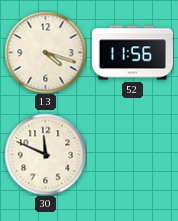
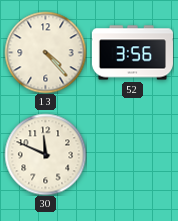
13: 4:18 -> 4:23
52: 11:56 -> 3:56
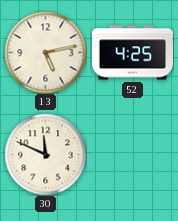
13: 4:23 -> 5:13
52: 3:56 -> 4:25
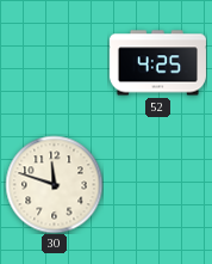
13: 5:13 -> none
30: 11:49 -> 11:48
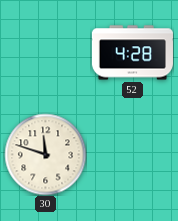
52: 4:25 -> 4:28
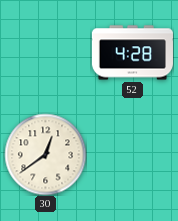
30: 11:48 -> 12:39
